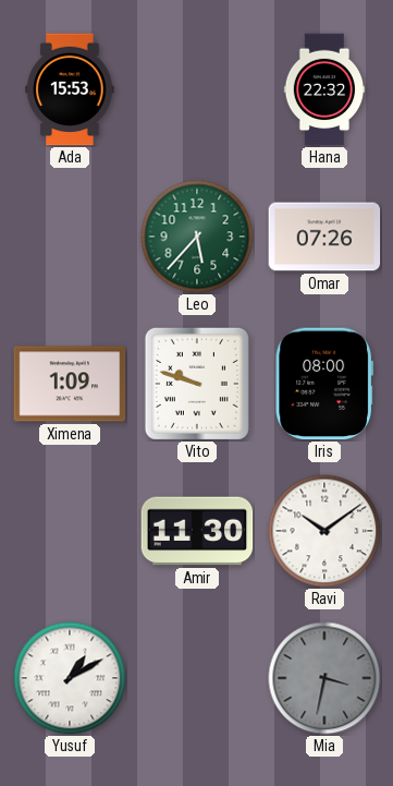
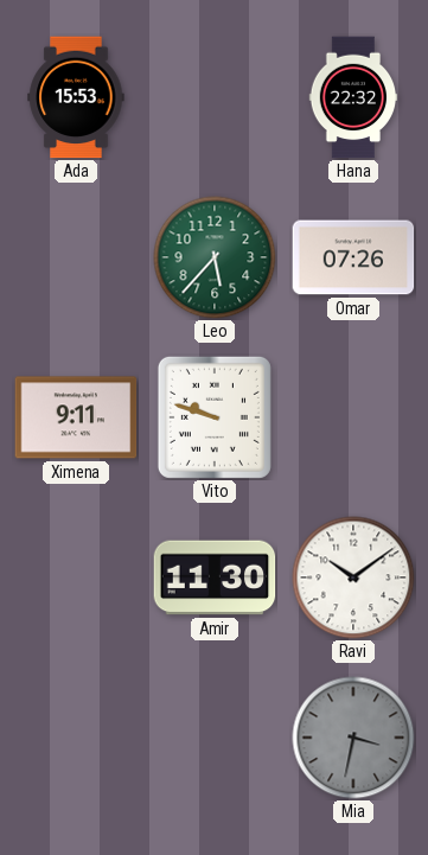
Ximena: 1:09 -> 9:11
Iris: 08:00 -> none
Yusuf: 1:10 -> none
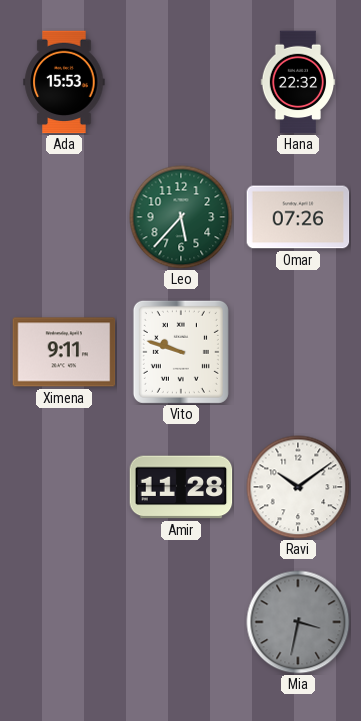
Amir: 11:30 -> 11:28
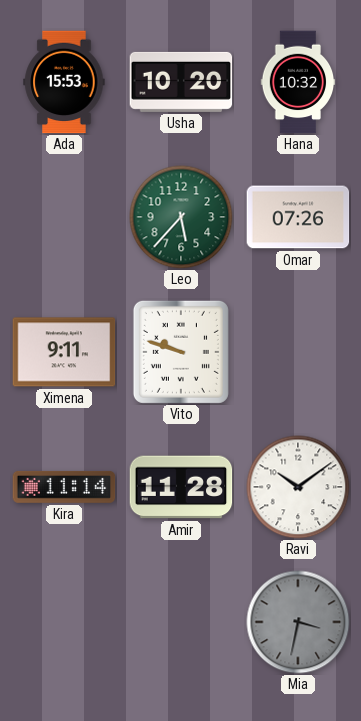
Usha: none -> 10:20
Hana: 22:32 -> 10:32
Kira: none -> 11:14
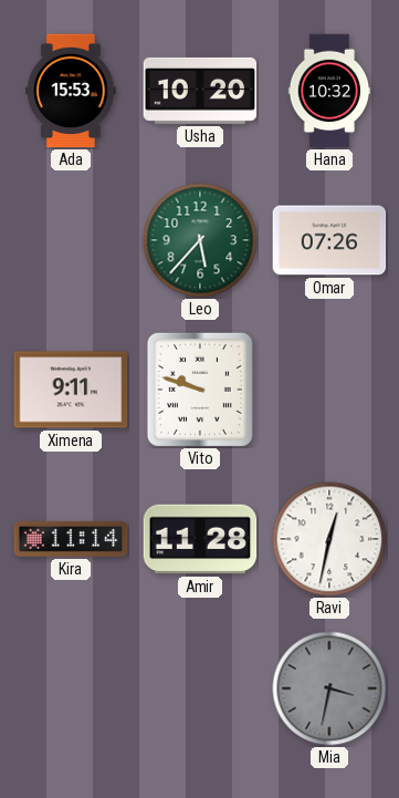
Ravi: 10:09 -> 12:32
